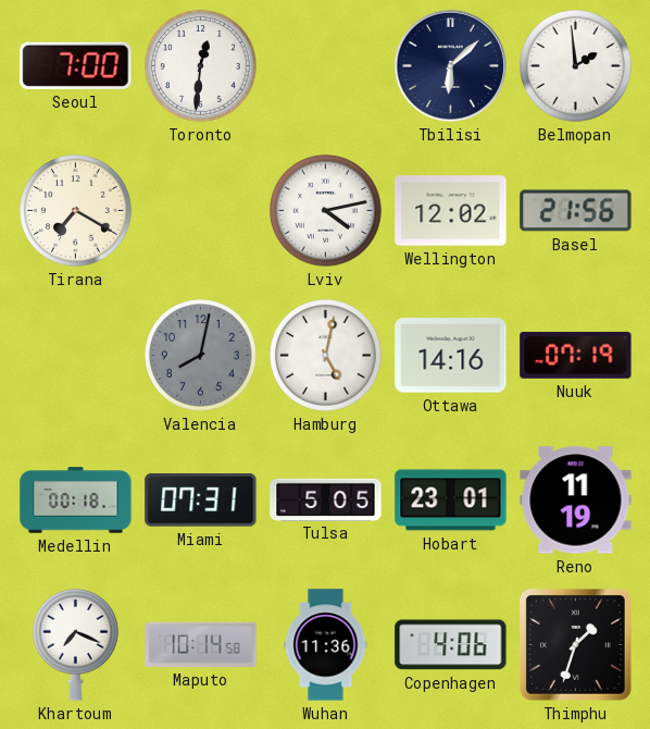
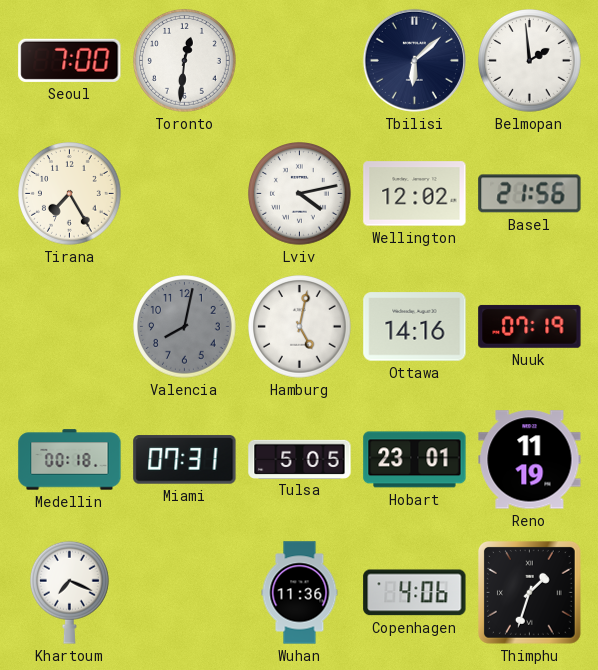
Tirana: 7:20 -> 7:25
Maputo: 10:14 -> none
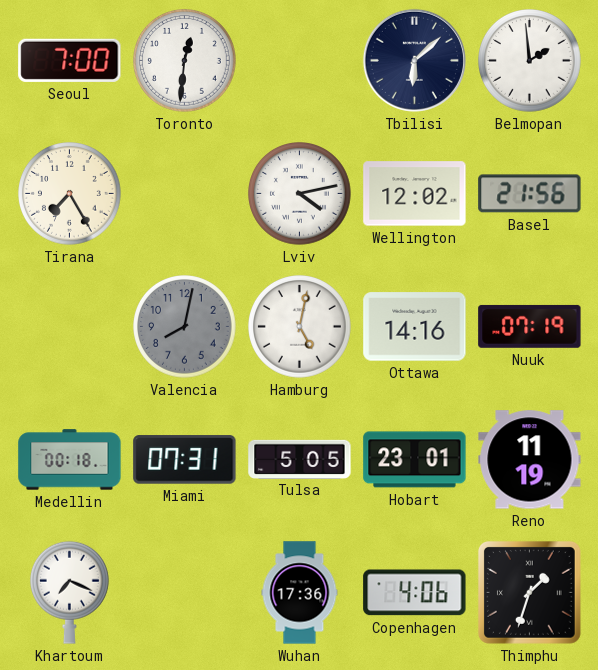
Wuhan: 11:36 -> 17:36
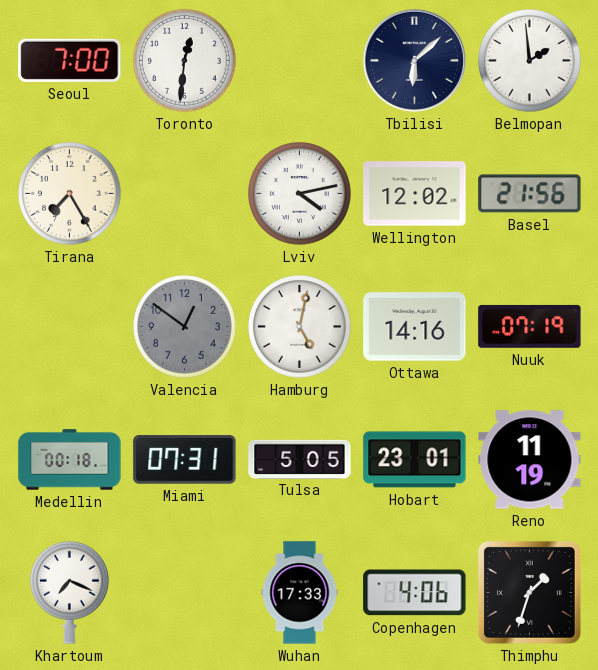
Valencia: 8:02 -> 12:51
Wuhan: 17:36 -> 17:33
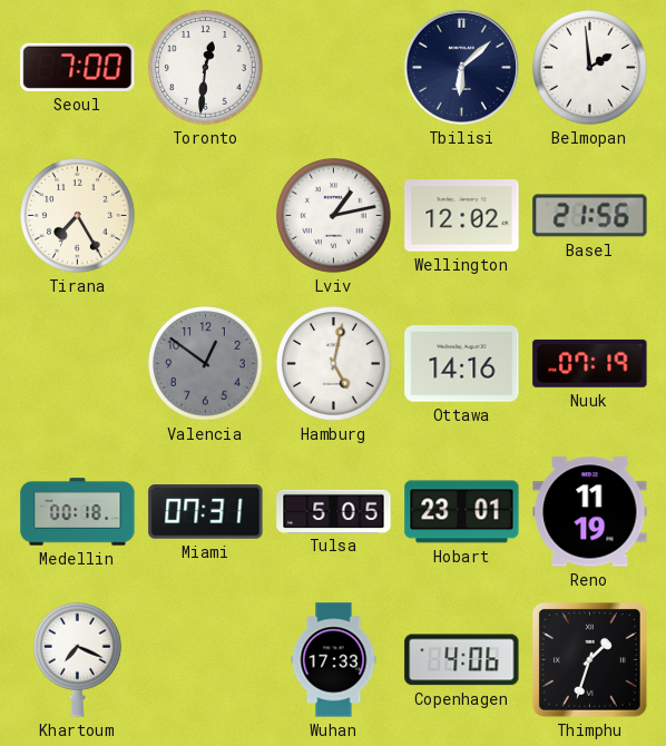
Lviv: 4:13 -> 1:13
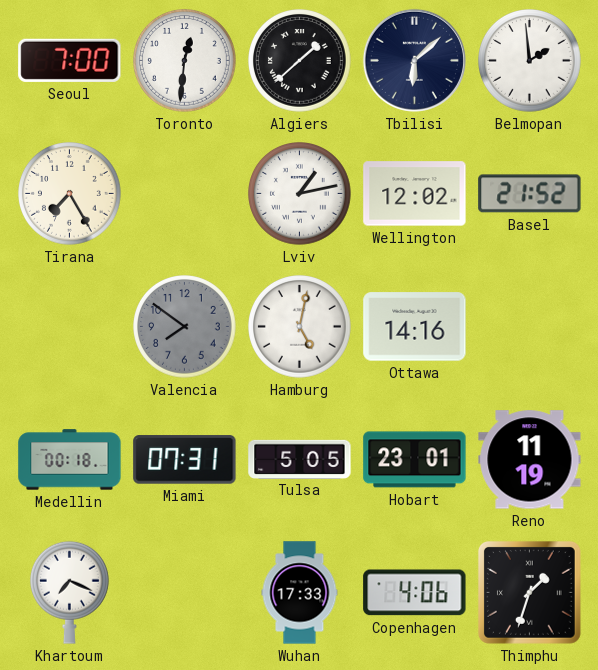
Algiers: none -> 1:38
Basel: 21:56 -> 21:52
Valencia: 12:51 -> 7:51
Nuuk: 07:19 -> none
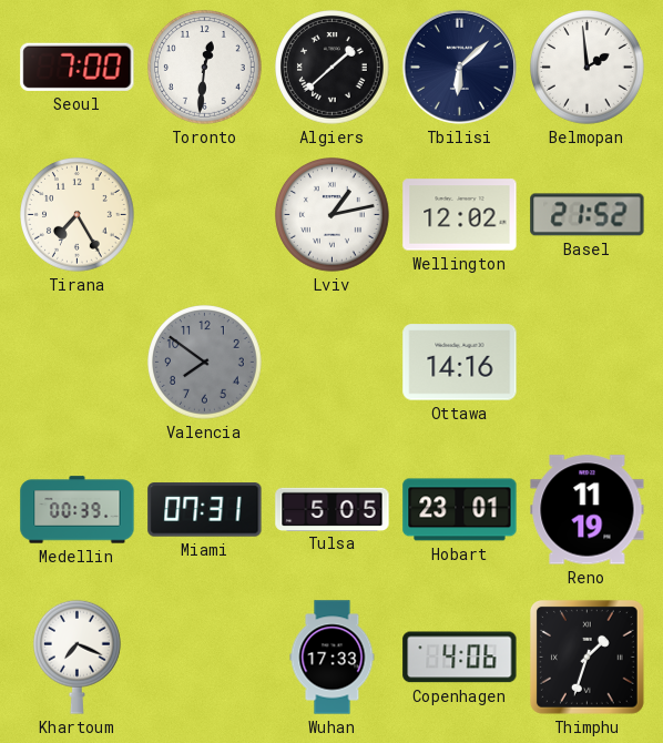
Hamburg: 5:02 -> none
Medellin: 00:18 -> 00:39
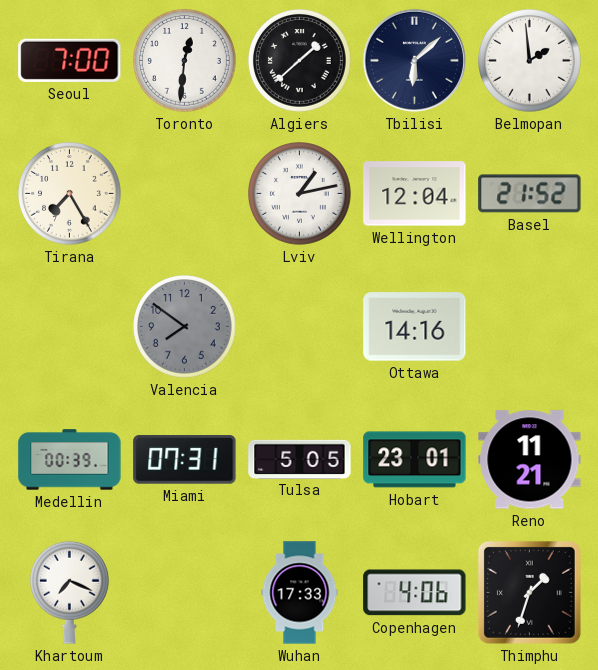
Wellington: 12:02 -> 12:04
Reno: 11:19 -> 11:21
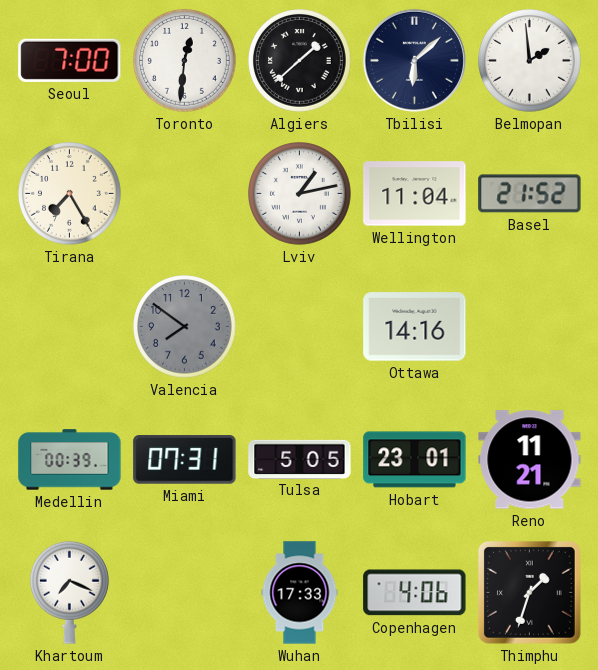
Wellington: 12:04 -> 11:04
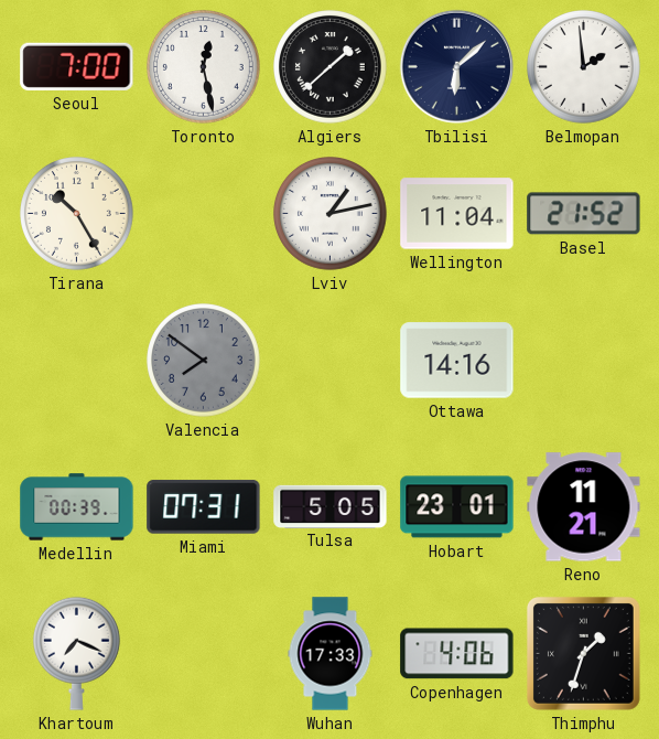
Toronto: 12:31 -> 12:28
Tirana: 7:25 -> 10:25
